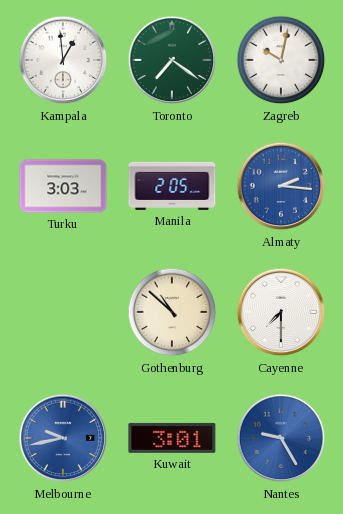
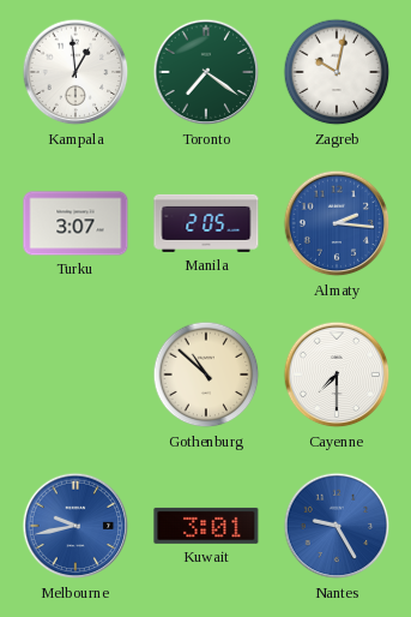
Turku: 3:03 -> 3:07
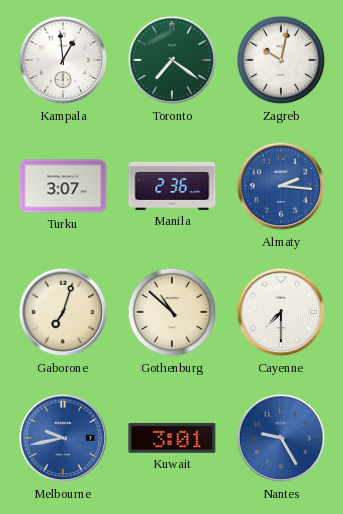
Manila: 2:05 -> 2:36
Gaborone: none -> 7:03
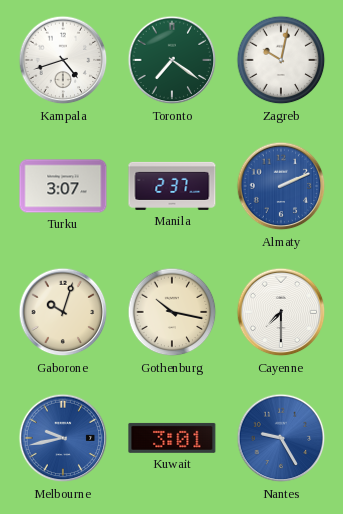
Kampala: 12:59 -> 4:42
Manila: 2:36 -> 2:37
Almaty: 2:16 -> 2:11
Gaborone: 7:03 -> 10:03
Gothenburg: 10:52 -> 10:17
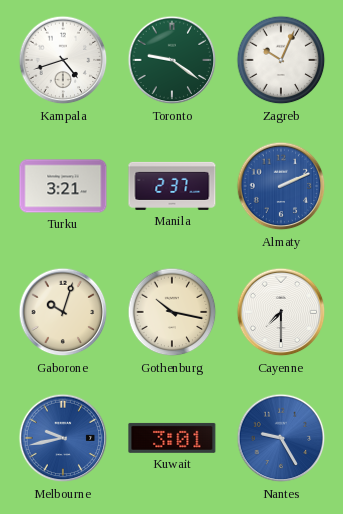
Toronto: 7:21 -> 9:21
Zagreb: 10:02 -> 10:04
Turku: 3:07 -> 3:21
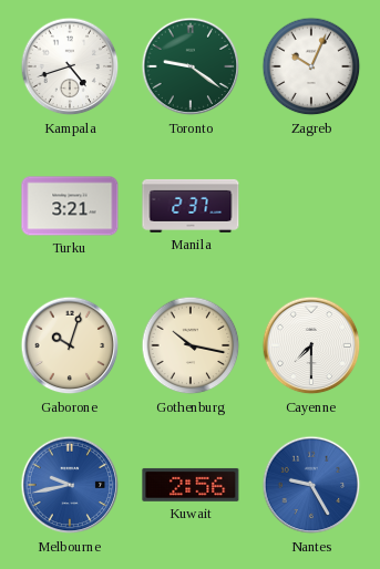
Almaty: 2:11 -> none
Kuwait: 3:01 -> 2:56
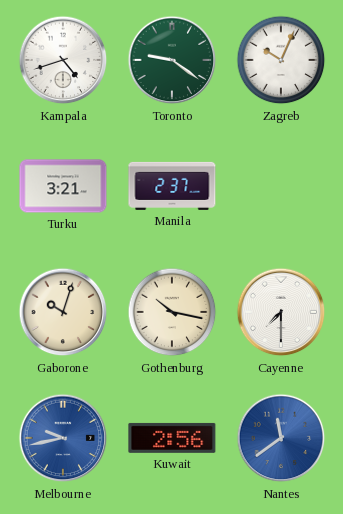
Nantes: 9:25 -> 11:39
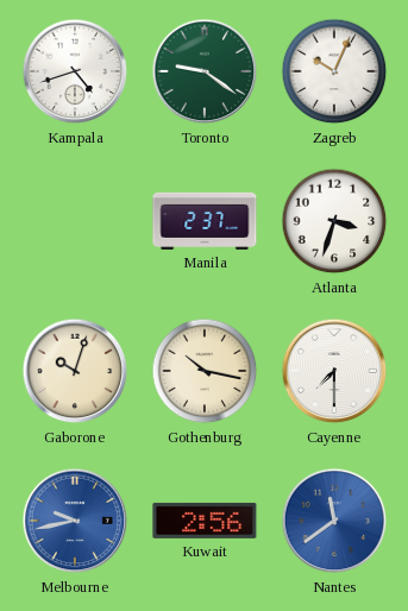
Turku: 3:21 -> none
Atlanta: none -> 3:33
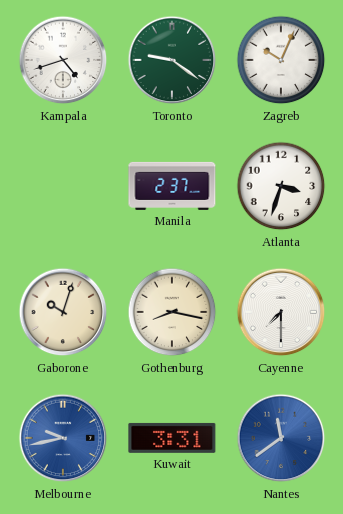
Gothenburg: 10:17 -> 8:17
Kuwait: 2:56 -> 3:31
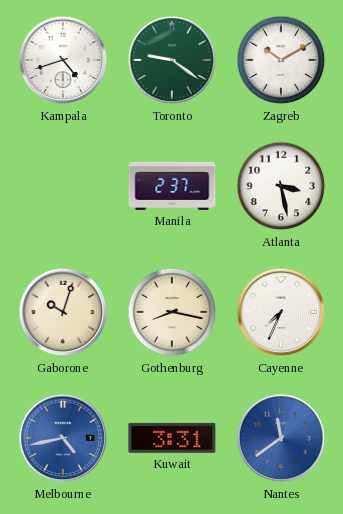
Zagreb: 10:04 -> 10:10
Atlanta: 3:33 -> 3:28
Cayenne: 7:30 -> 7:34
Melbourne: 9:43 -> 4:43
